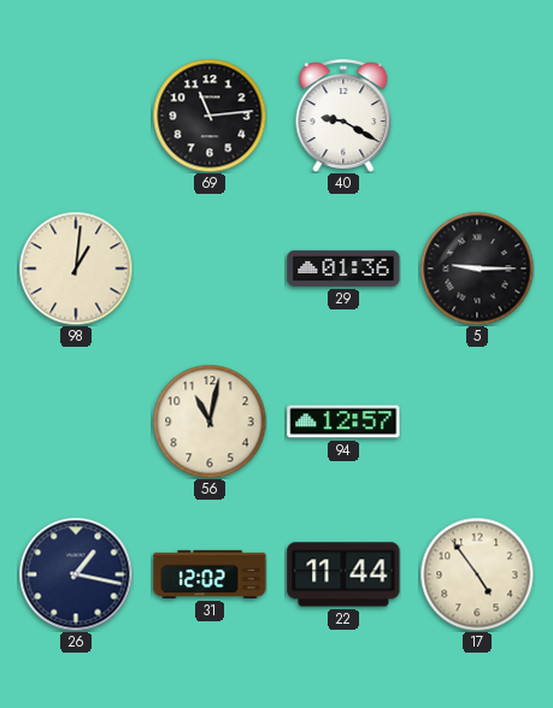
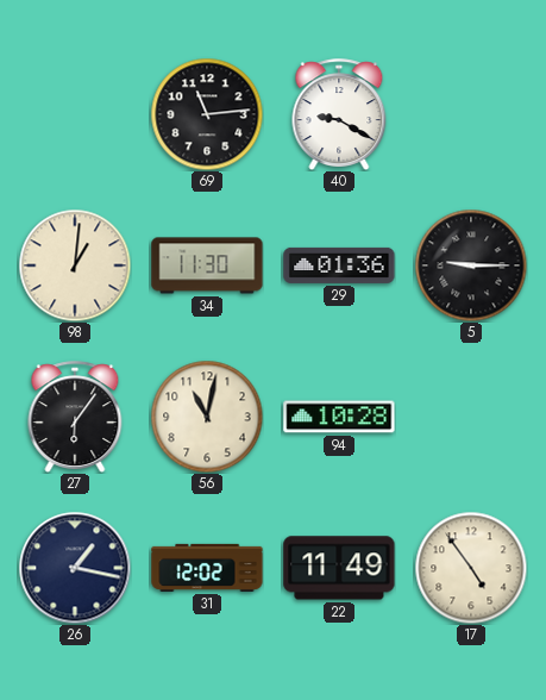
34: none -> 11:30
27: none -> 6:06
94: 12:57 -> 10:28
22: 11:44 -> 11:49
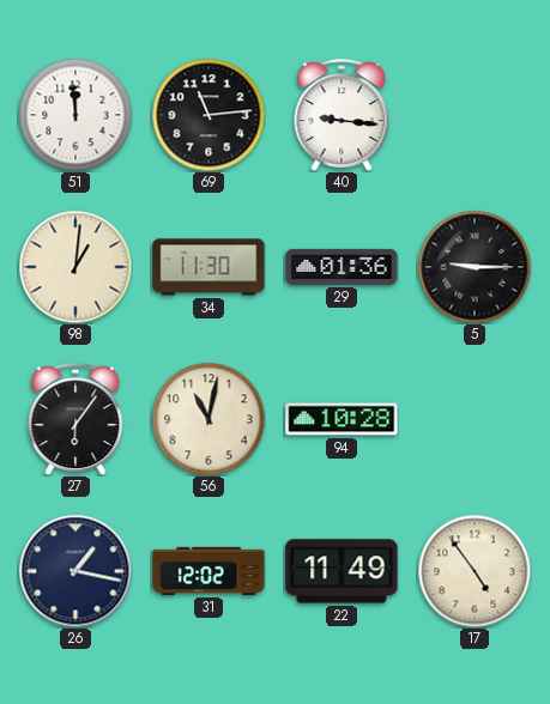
51: none -> 11:59
40: 9:20 -> 9:16
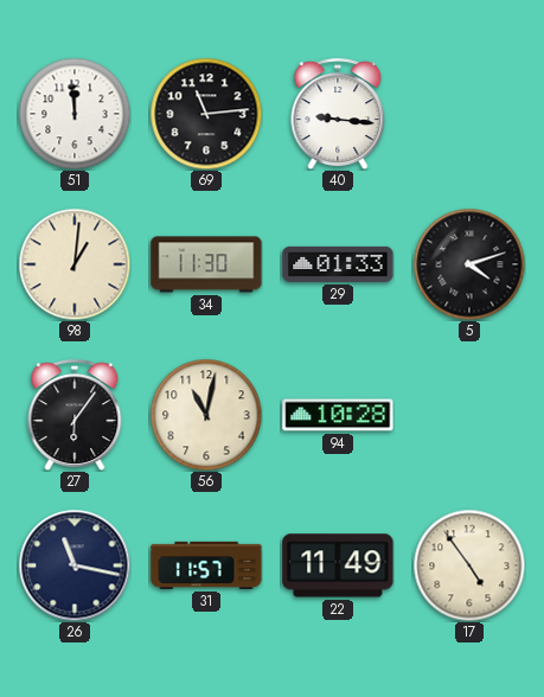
29: 01:36 -> 01:33
5: 9:15 -> 4:12
26: 1:17 -> 11:17
31: 12:02 -> 11:57
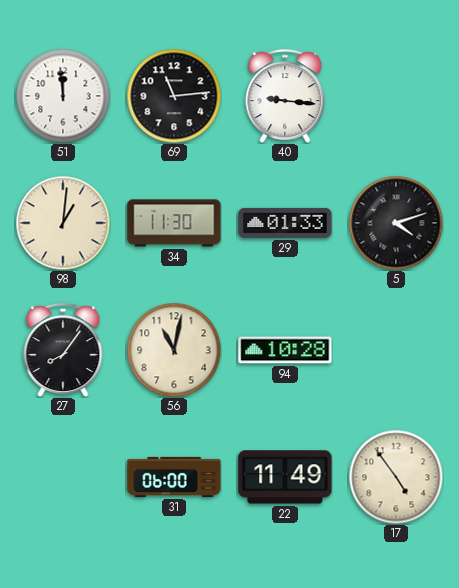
27: 6:06 -> 8:06
26: 11:17 -> none
31: 11:57 -> 06:00
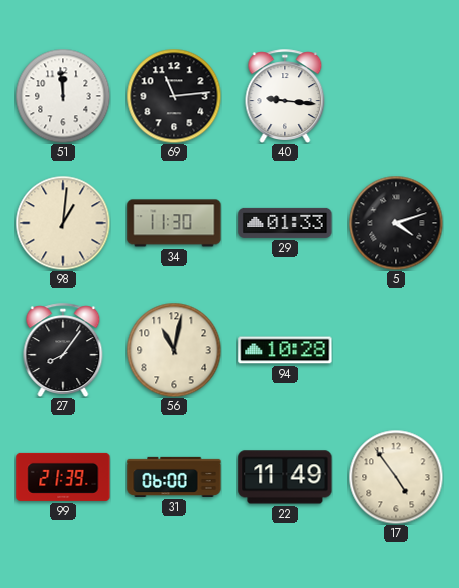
99: none -> 21:39
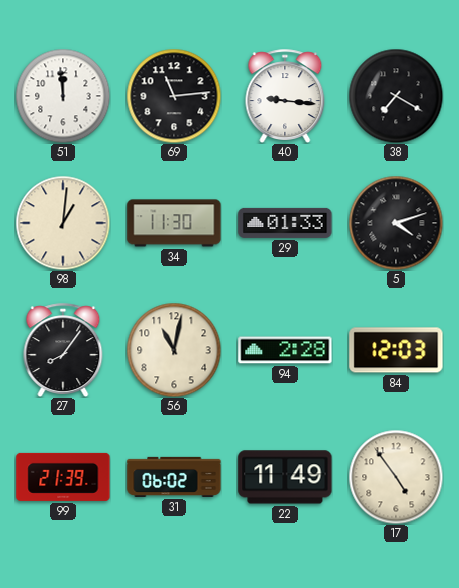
38: none -> 7:20
94: 10:28 -> 2:28
84: none -> 12:03
31: 06:00 -> 06:02
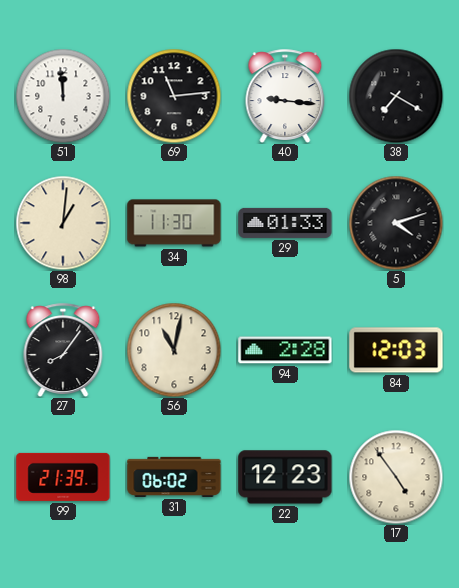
22: 11:49 -> 12:23
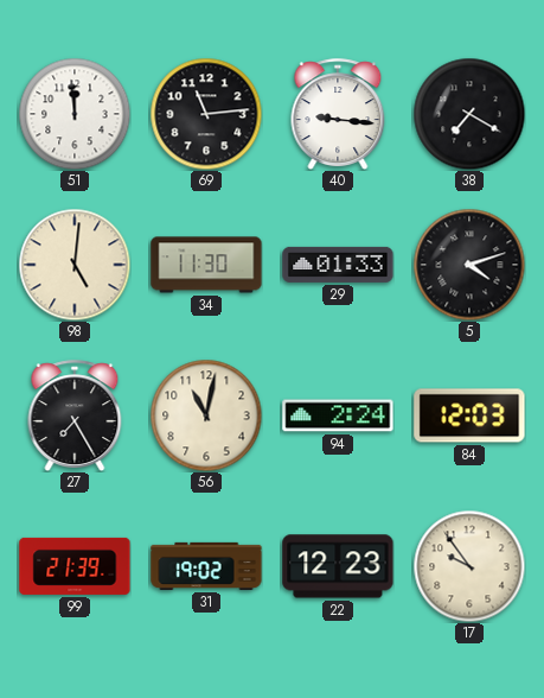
98: 1:01 -> 5:01
27: 8:06 -> 7:25
94: 2:28 -> 2:24
31: 06:02 -> 19:02
17: 4:54 -> 9:54
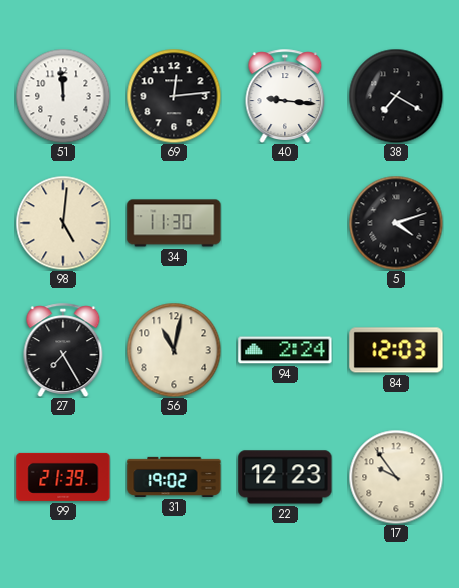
69: 11:14 -> 12:14
29: 01:33 -> none
